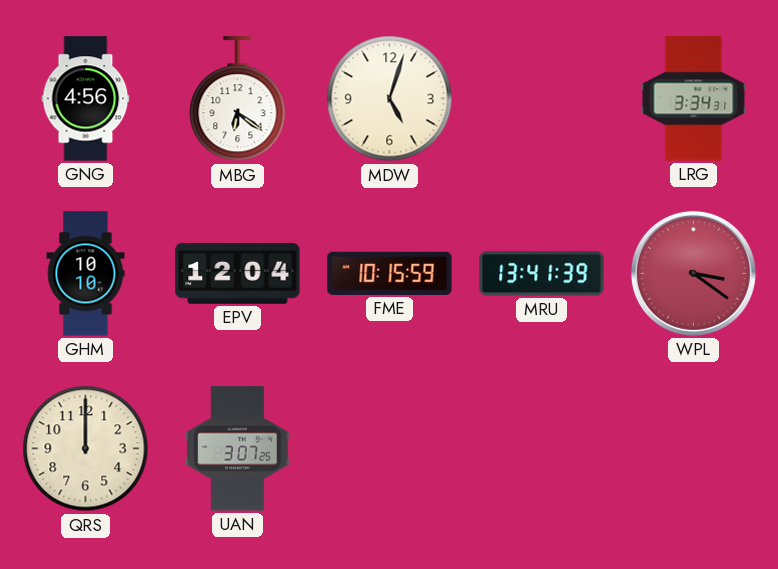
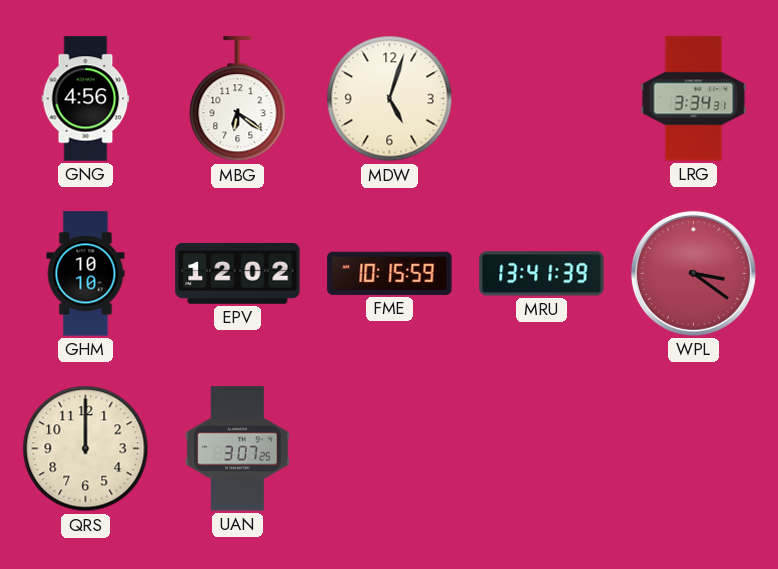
EPV: 12:04 -> 12:02
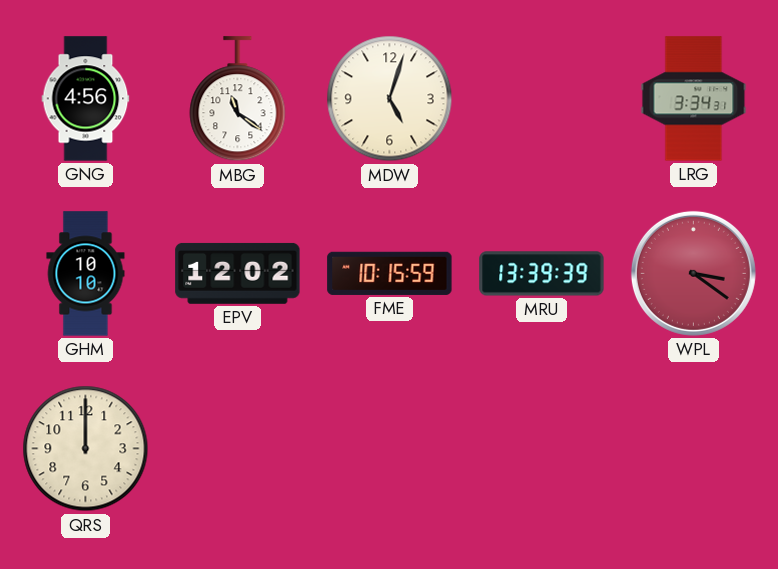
MBG: 6:21 -> 11:21
MRU: 13:41 -> 13:39
UAN: 3:07 -> none
